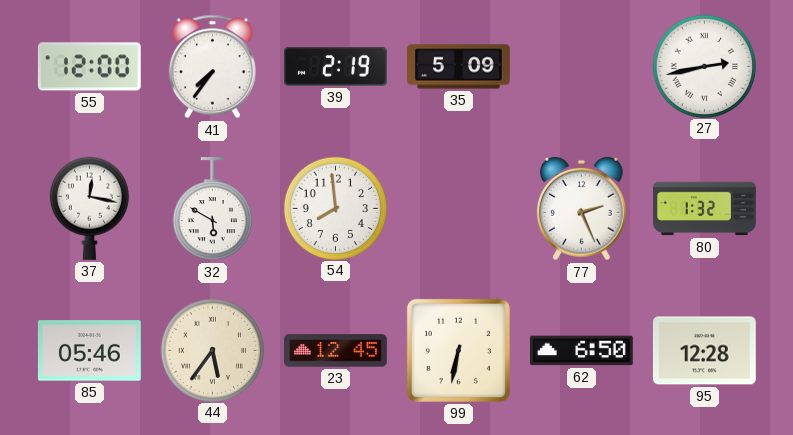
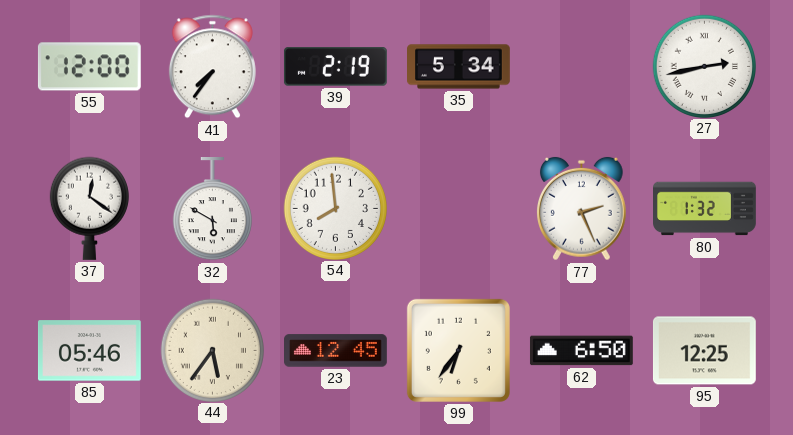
35: 5:09 -> 5:34
37: 12:17 -> 12:21
99: 6:32 -> 6:36
95: 12:28 -> 12:25
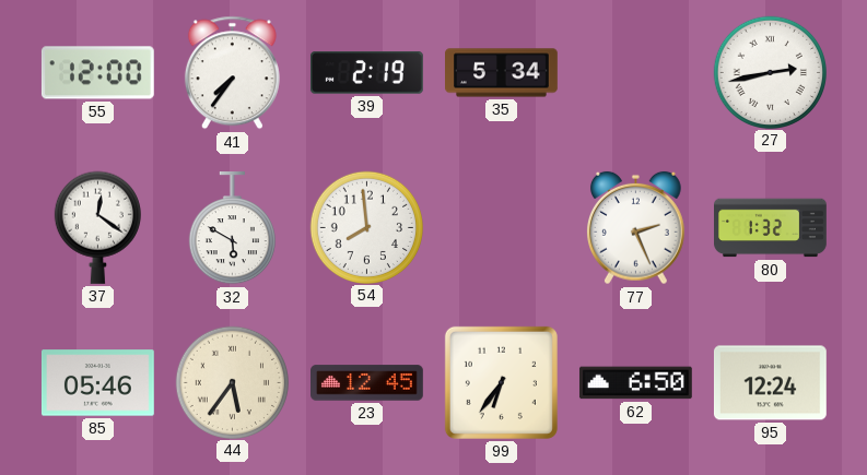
95: 12:25 -> 12:24
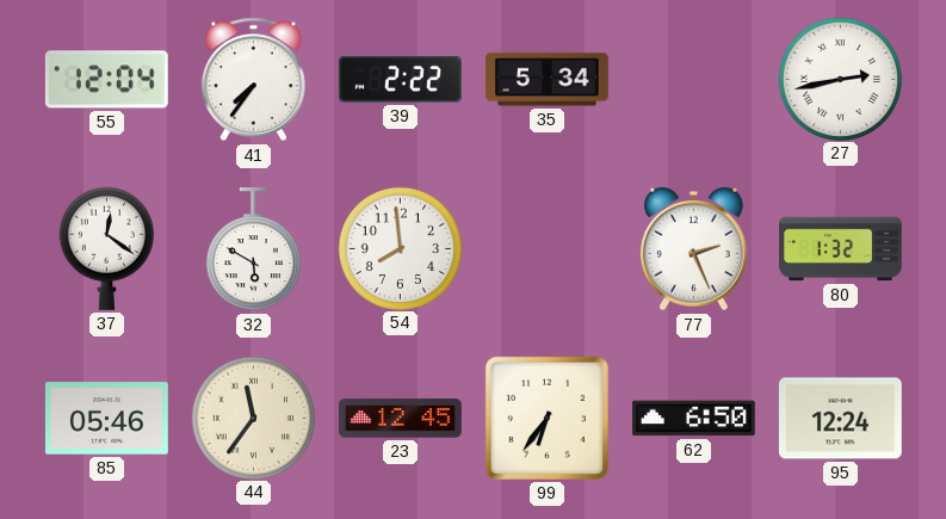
55: 12:00 -> 12:04
39: 2:19 -> 2:22
44: 5:36 -> 11:36
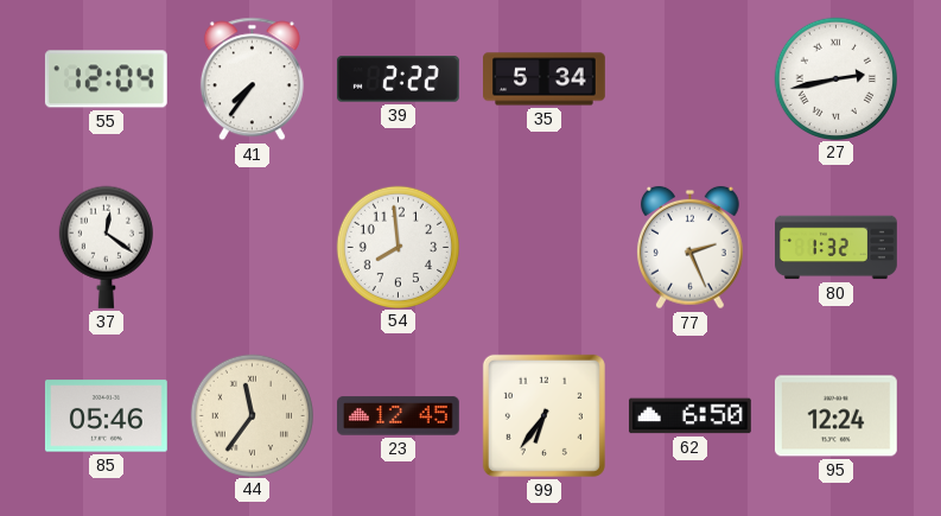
32: 5:50 -> none
